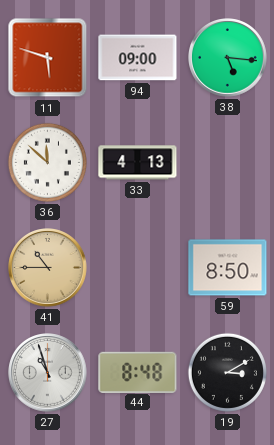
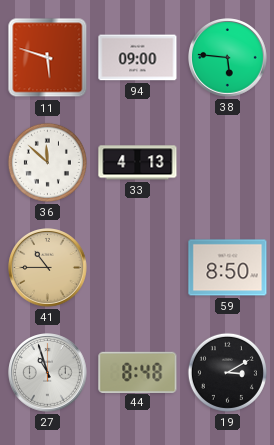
38: 5:16 -> 5:46
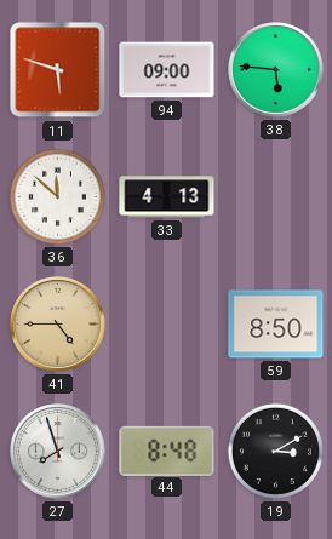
41: 10:45 -> 4:45
27: 10:57 -> 7:57
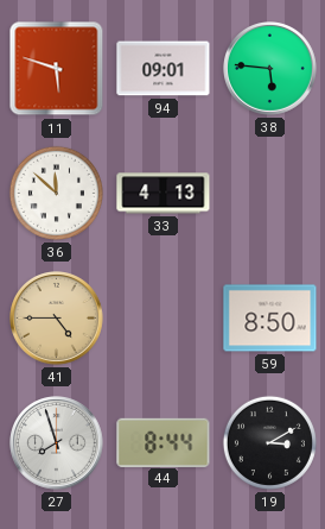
94: 09:00 -> 09:01
44: 8:48 -> 8:44
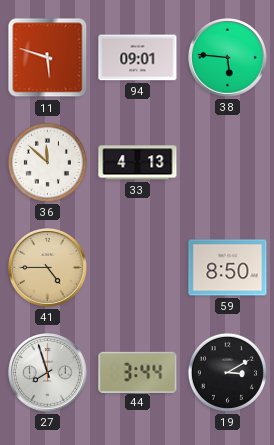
44: 8:44 -> 3:44
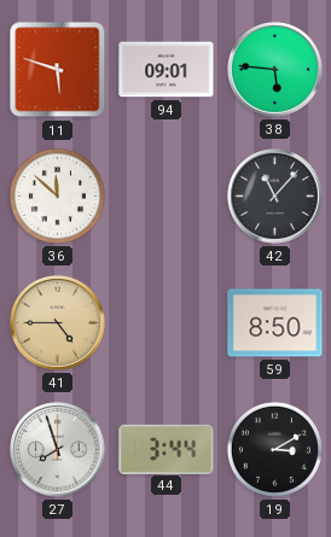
33: 4:13 -> none
42: none -> 11:07
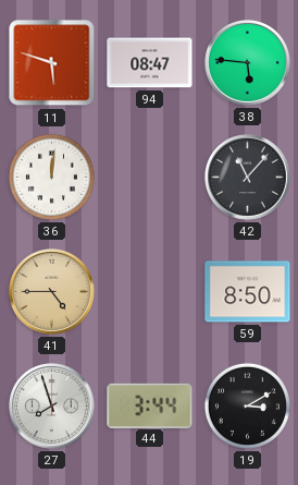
94: 09:01 -> 08:47
36: 11:52 -> 12:01
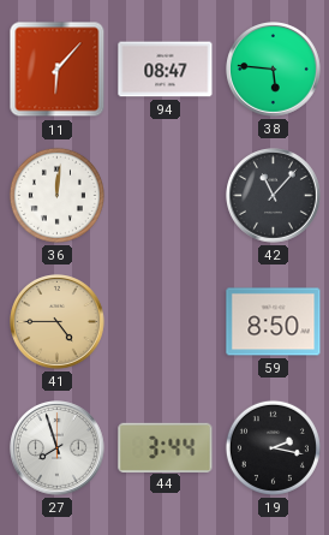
11: 5:48 -> 6:07
19: 3:10 -> 2:17
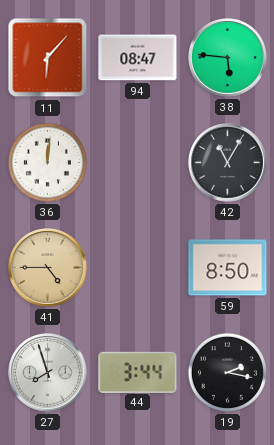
42: 11:07 -> 11:05
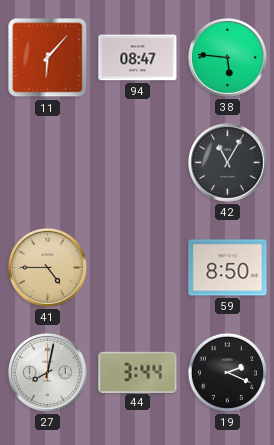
36: 12:01 -> none
27: 7:57 -> 8:02
19: 2:17 -> 2:19
